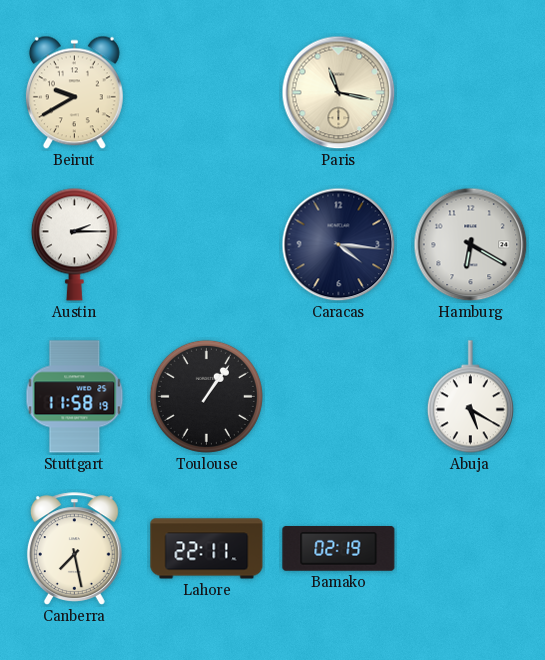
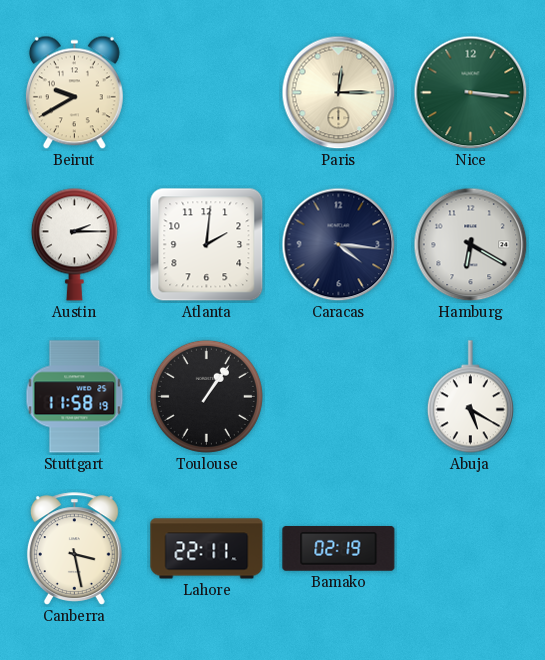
Paris: 11:17 -> 12:15
Nice: none -> 3:16
Atlanta: none -> 2:01
Canberra: 7:28 -> 3:28
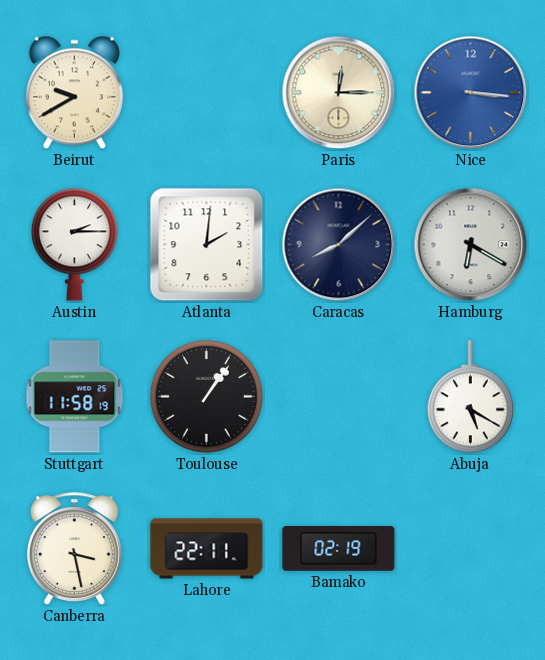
Nice dial: green -> blue
Caracas: 4:16 -> 8:08
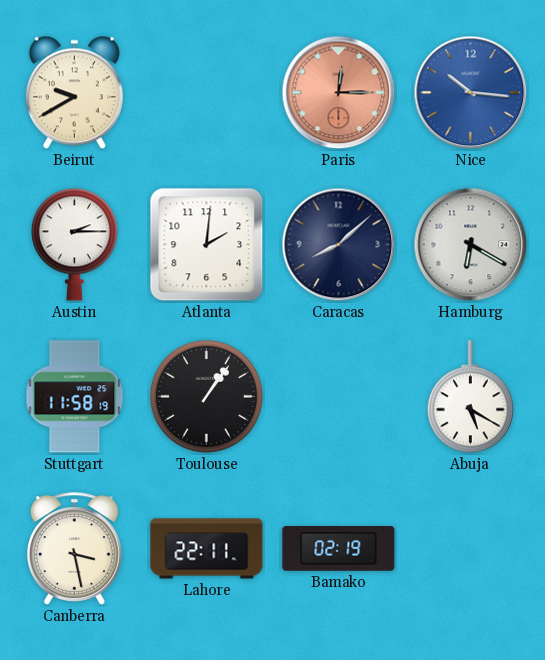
Paris dial: cream -> salmon
Nice: 3:16 -> 10:16
